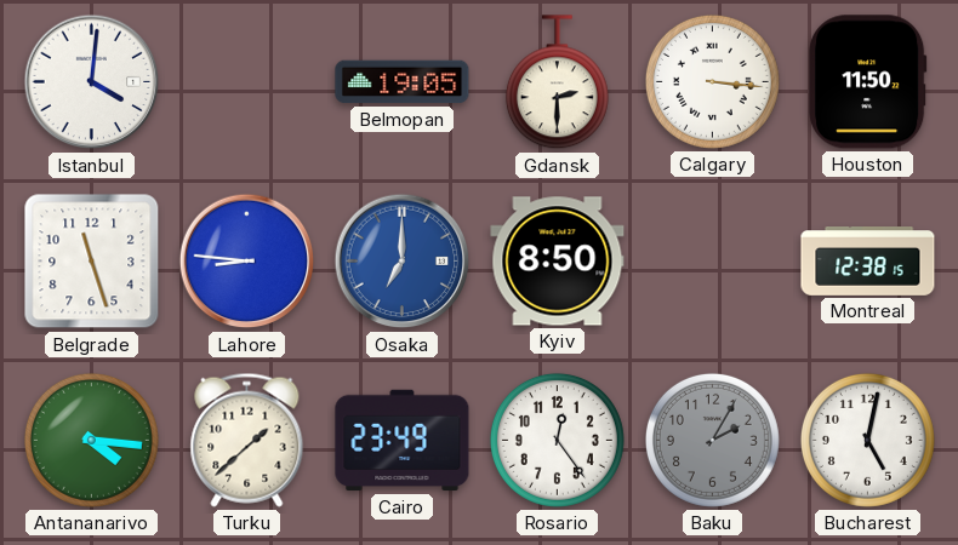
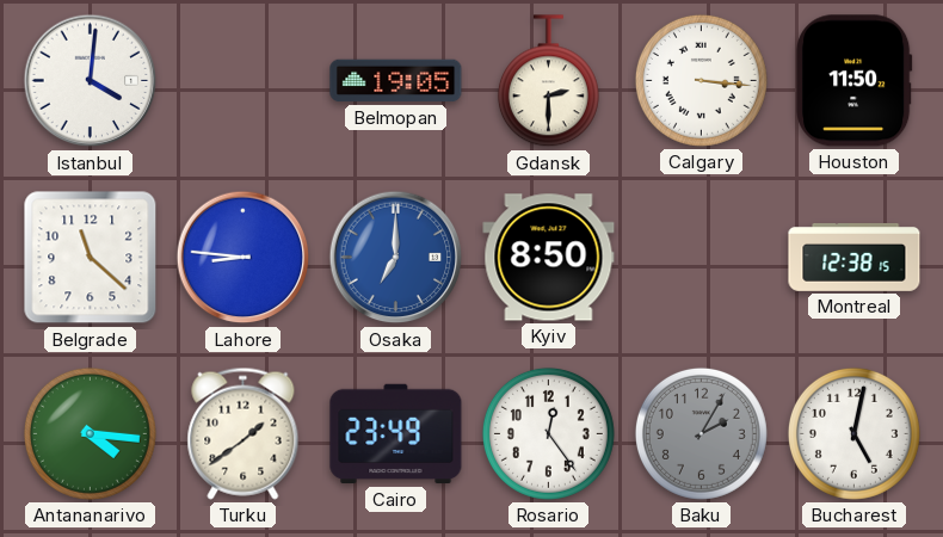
Belgrade: 11:27 -> 11:22
Turku: 1:38 -> 1:39
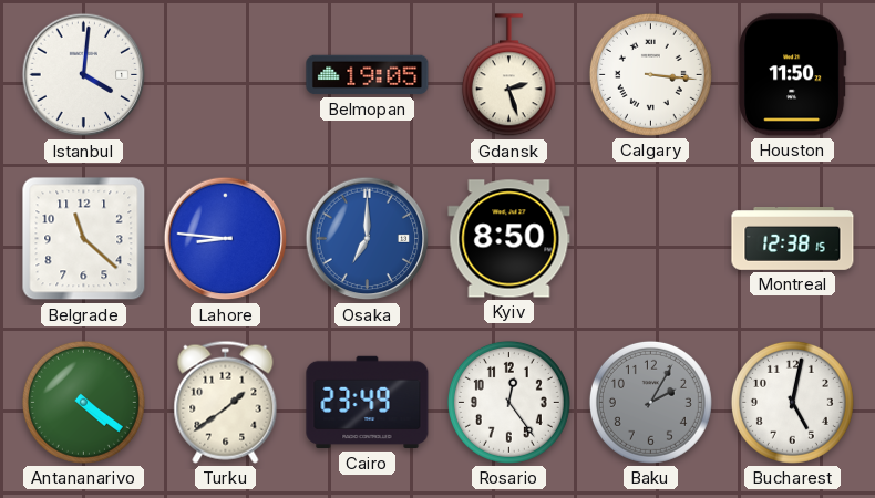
Gdansk: 2:30 -> 2:27
Antananarivo: 4:16 -> 4:21
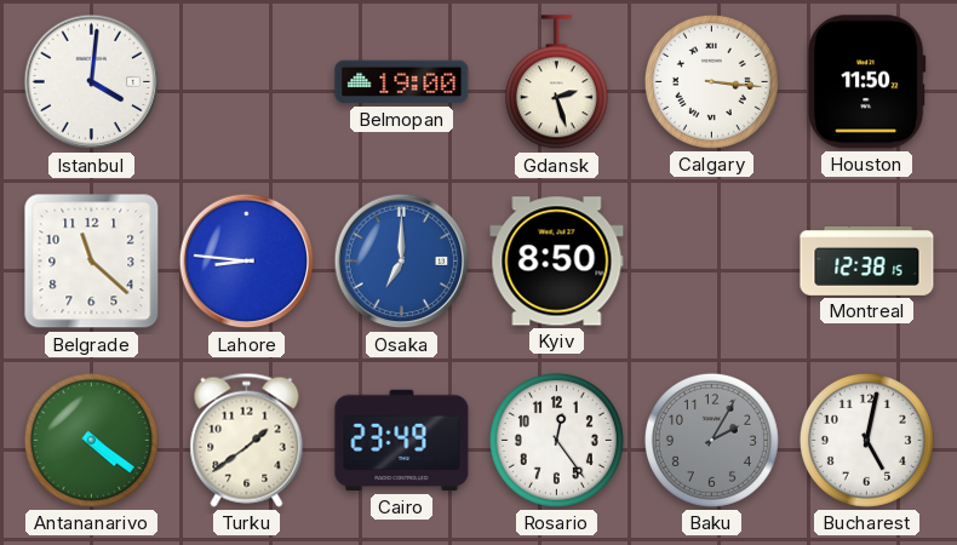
Belmopan: 19:05 -> 19:00
